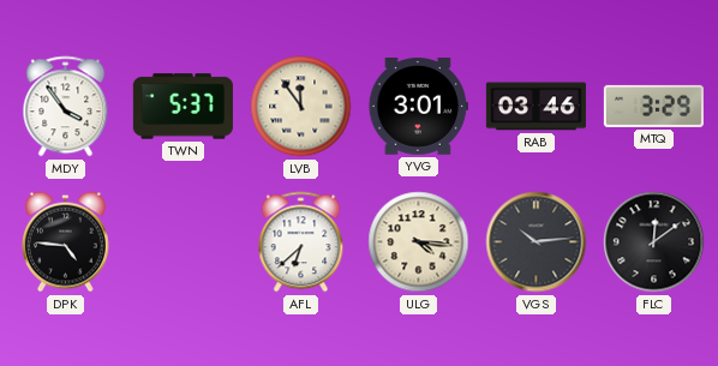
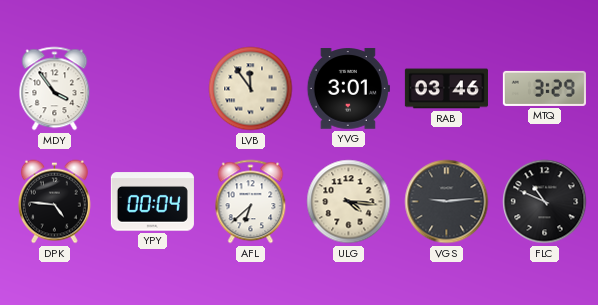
TWN: 5:37 -> none
YPY: none -> 00:04
VGS: 10:14 -> 9:14
FLC: 12:09 -> 10:49
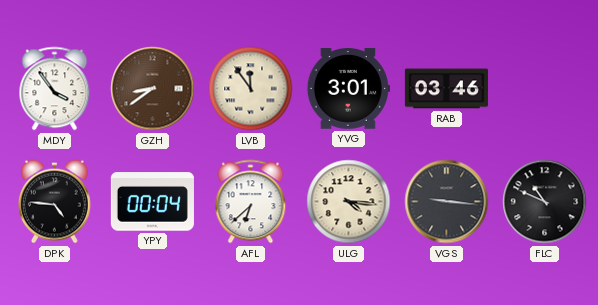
GZH: none -> 8:39
MTQ: 3:29 -> none
VGS: 9:14 -> 9:16
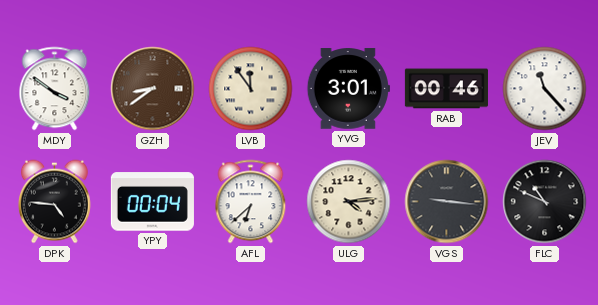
MDY: 3:54 -> 3:51
RAB: 03:46 -> 00:46
JEV: none -> 11:23
ULG: 4:16 -> 4:14
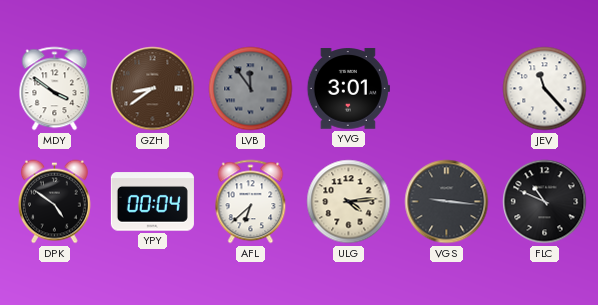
LVB dial: cream -> grey
RAB: 00:46 -> none
DPK: 4:46 -> 4:51
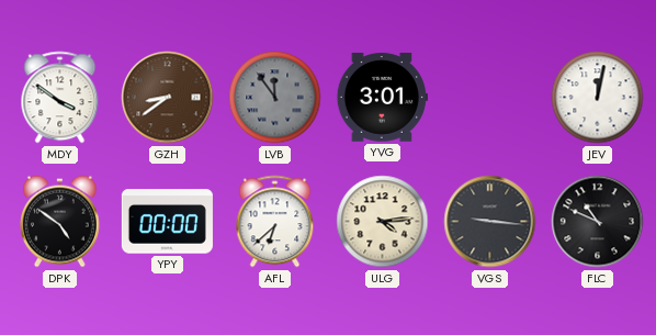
JEV: 11:23 -> 12:02
YPY: 00:04 -> 00:00
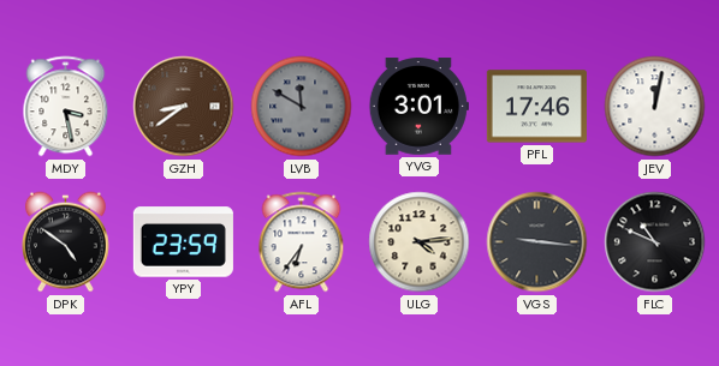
MDY: 3:51 -> 3:28
LVB: 11:54 -> 11:50
PFL: none -> 17:46
YPY: 00:00 -> 23:59
AFL: 6:38 -> 6:36
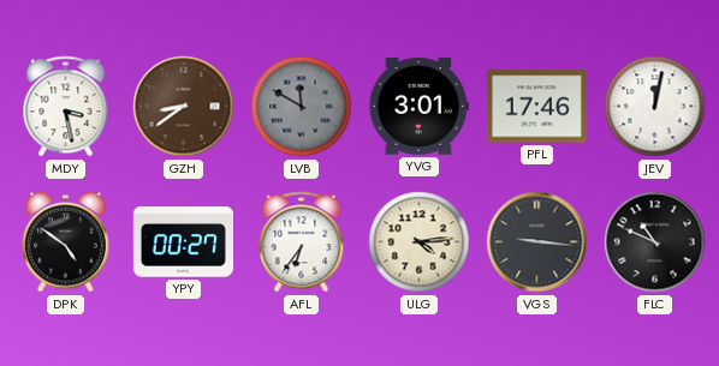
YPY: 23:59 -> 00:27
